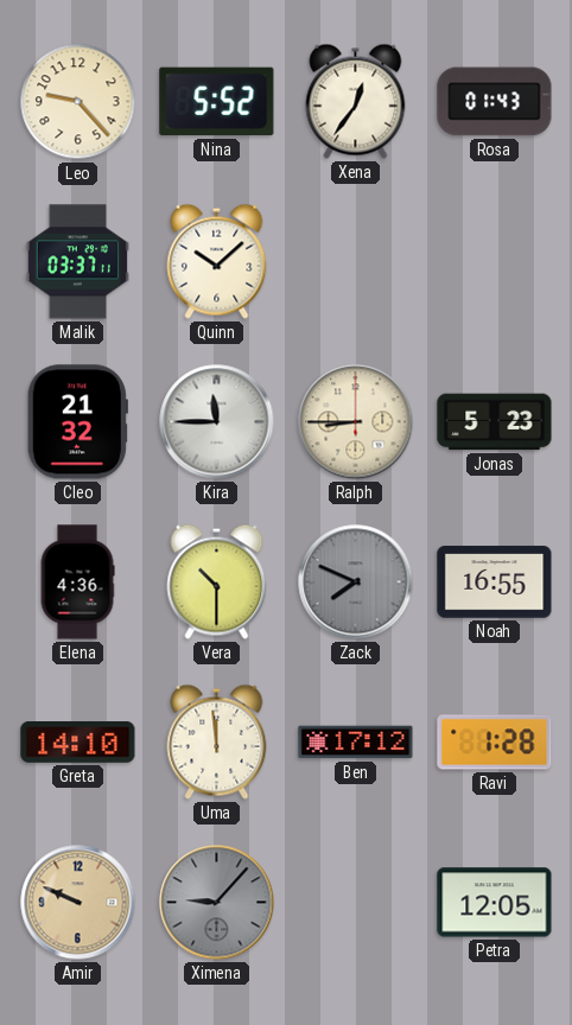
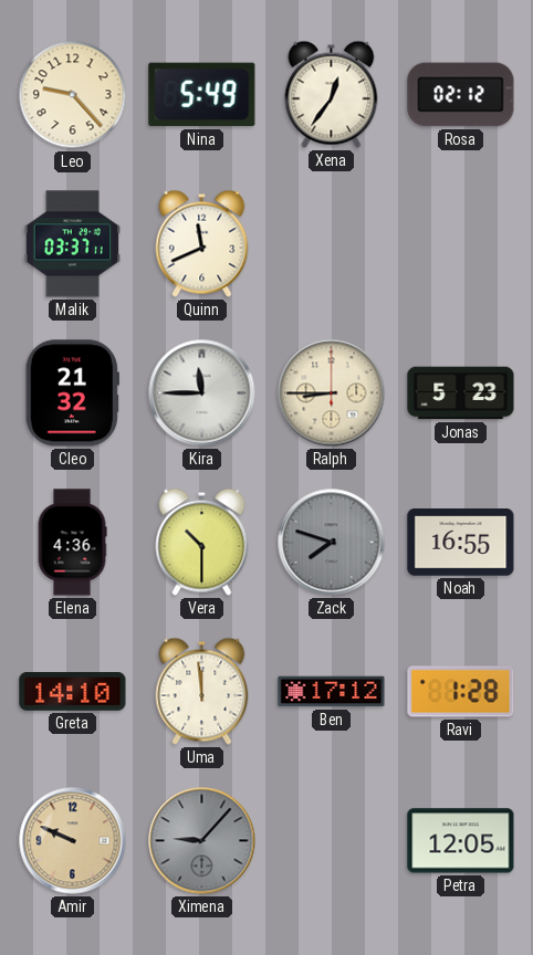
Nina: 5:52 -> 5:49
Rosa: 01:43 -> 02:12
Quinn: 10:08 -> 11:41
Zack: 7:49 -> 7:48
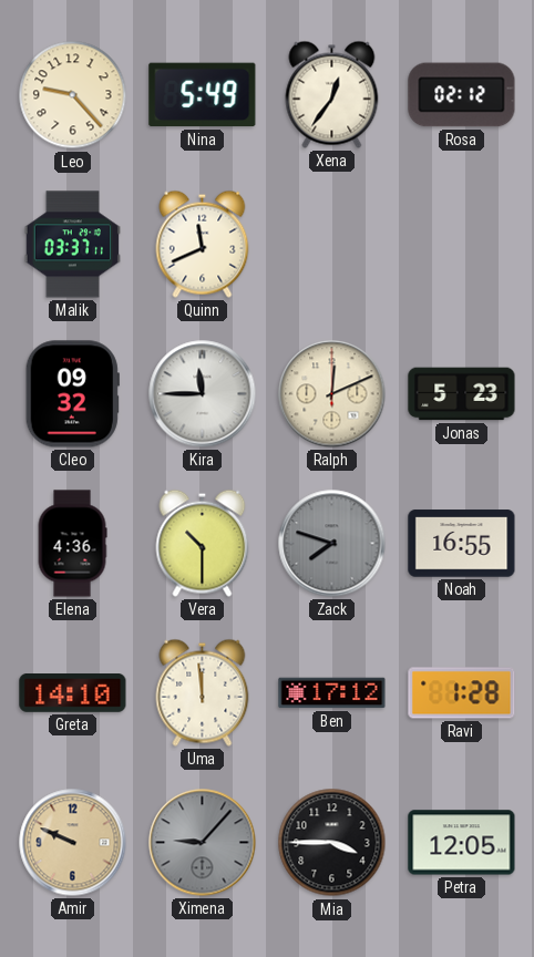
Cleo: 21:32 -> 09:32
Ralph: 8:45 -> 12:11
Mia: none -> 3:45
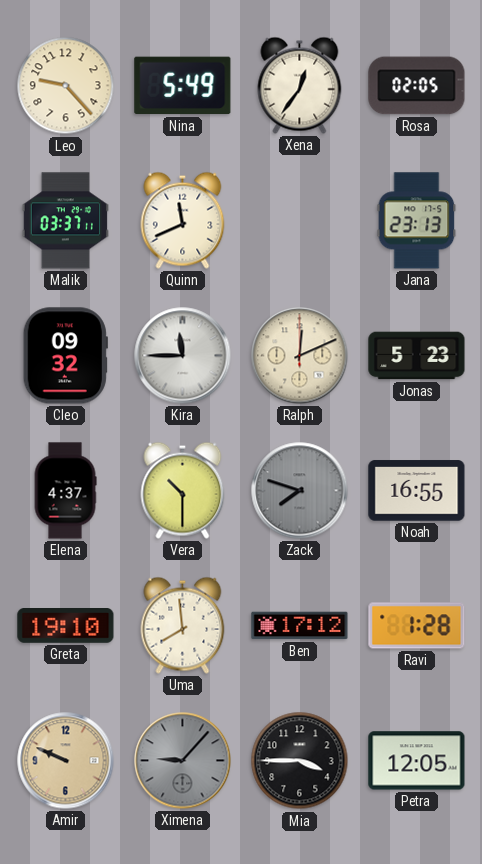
Rosa: 02:12 -> 02:05
Jana: none -> 23:13
Elena: 4:36 -> 4:37
Greta: 14:10 -> 19:10
Uma: 11:59 -> 7:59
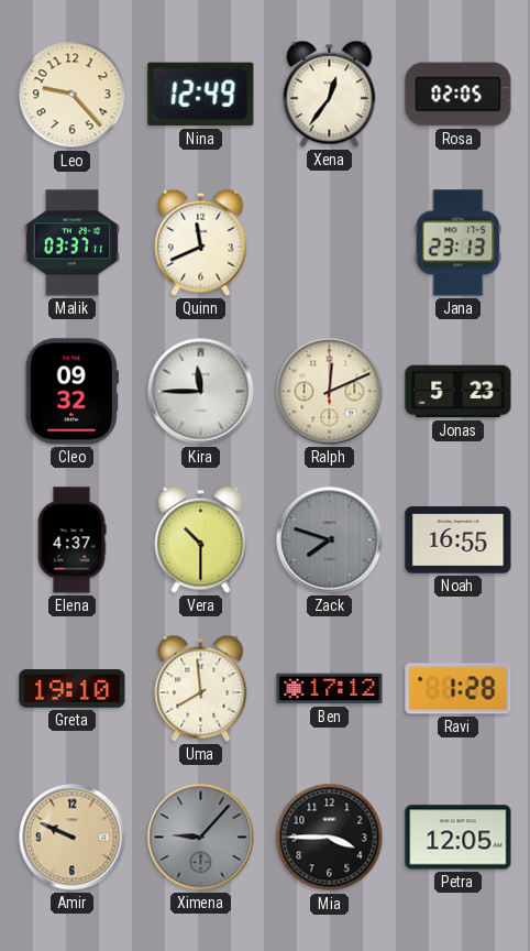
Nina: 5:49 -> 12:49
